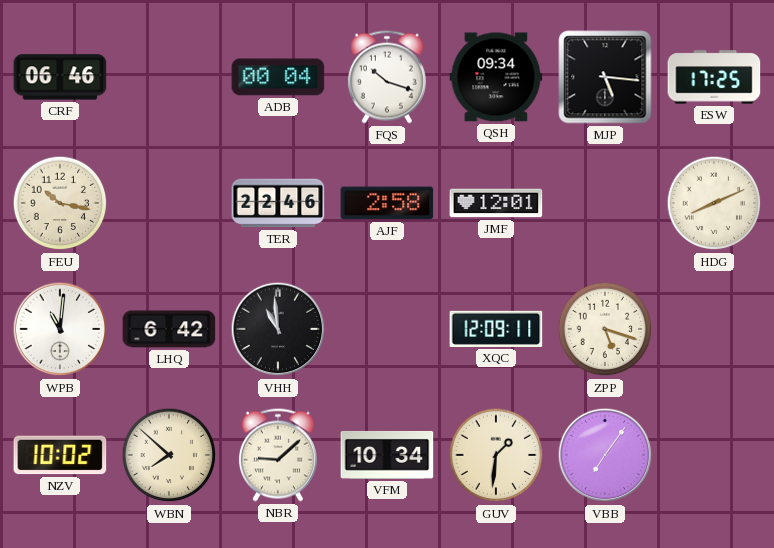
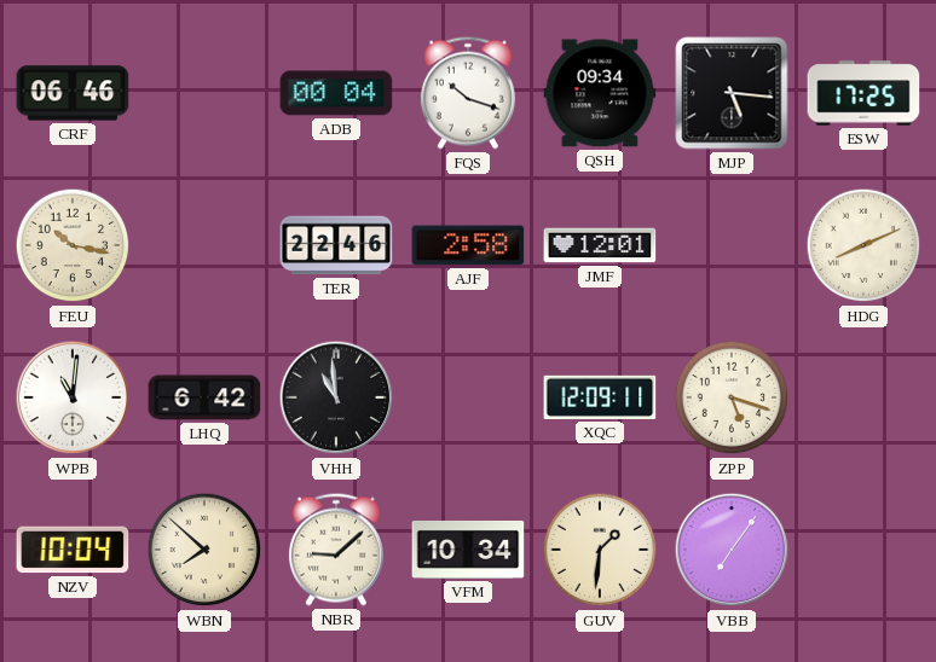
NZV: 10:02 -> 10:04
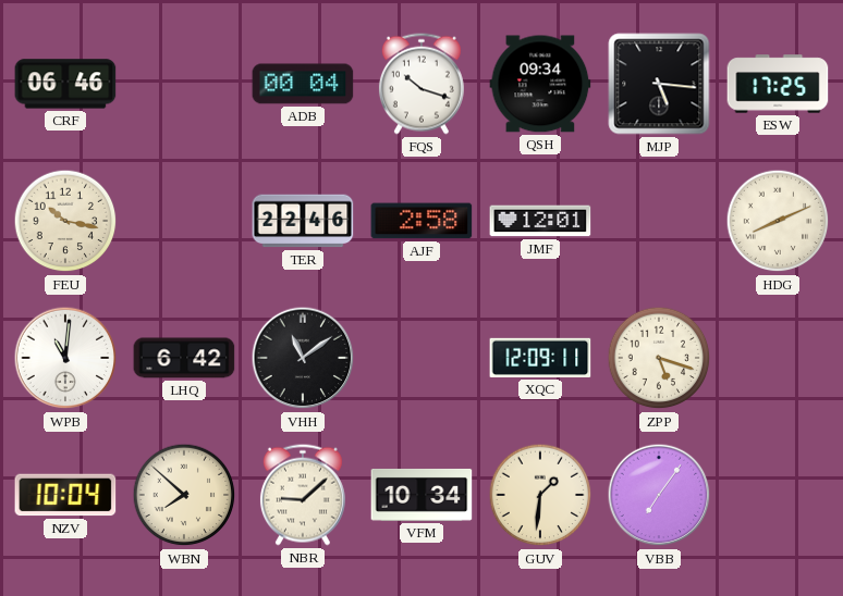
VHH: 10:59 -> 11:09
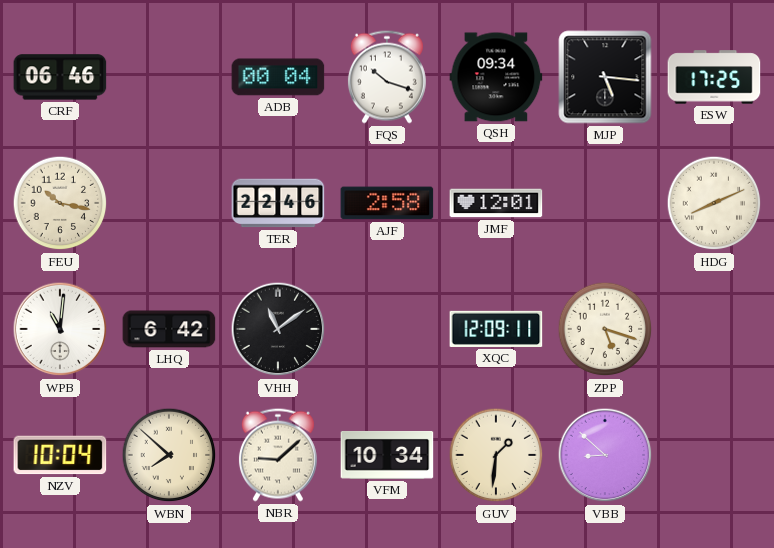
VBB: 7:06 -> 8:52
